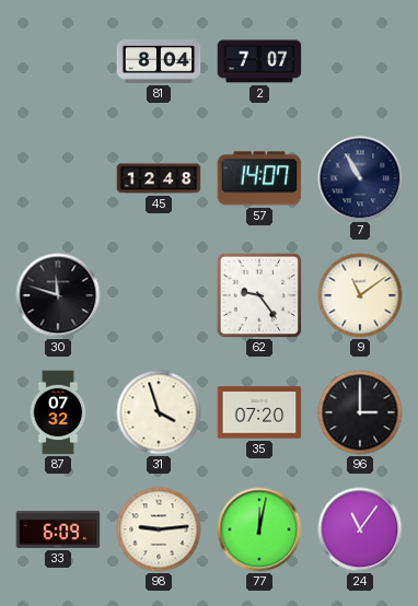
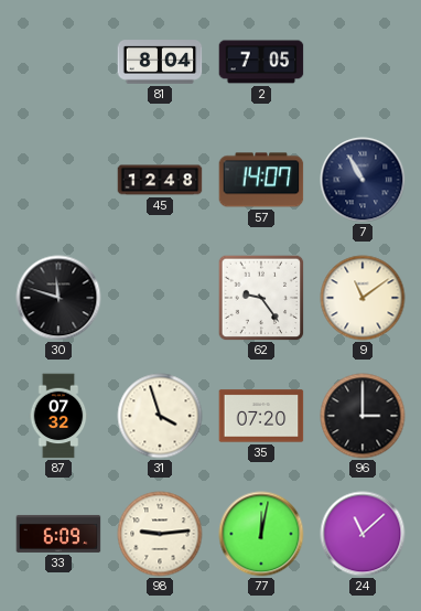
2: 7:07 -> 7:05
24: 11:06 -> 11:08
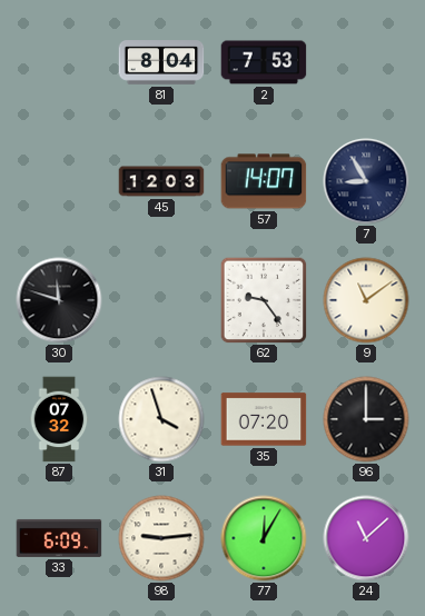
2: 7:05 -> 7:53
45: 12:48 -> 12:03
7: 10:55 -> 8:55
77: 12:02 -> 12:05
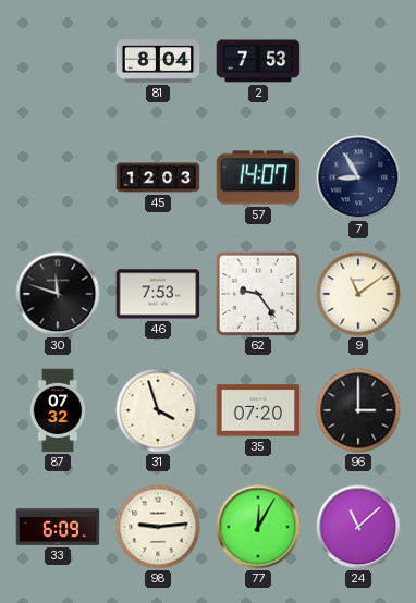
46: none -> 7:53
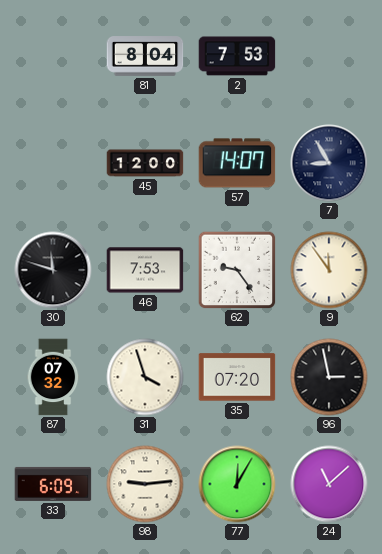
45: 12:03 -> 12:00
9: 11:09 -> 11:54
96: 3:00 -> 2:58
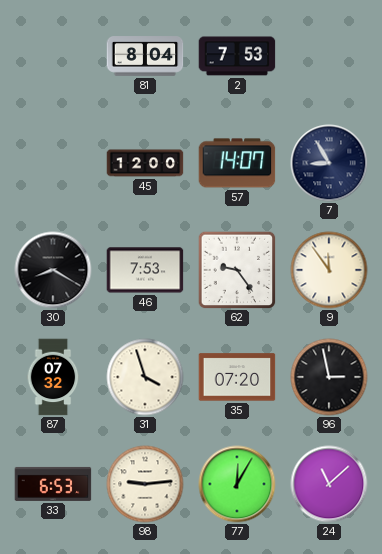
30: 11:48 -> 8:20
33: 6:09 -> 6:53
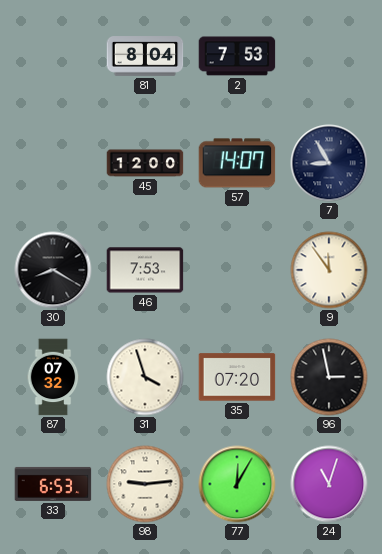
62: 9:24 -> none
24: 11:08 -> 11:03
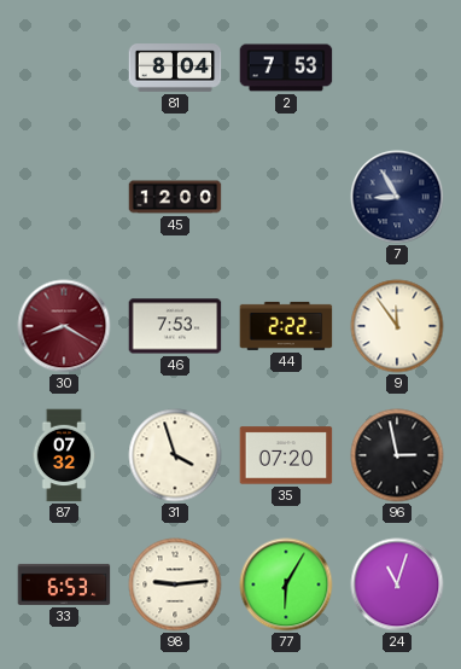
57: 14:07 -> none
30 dial: black -> burgundy
44: none -> 2:22
77: 12:05 -> 6:05
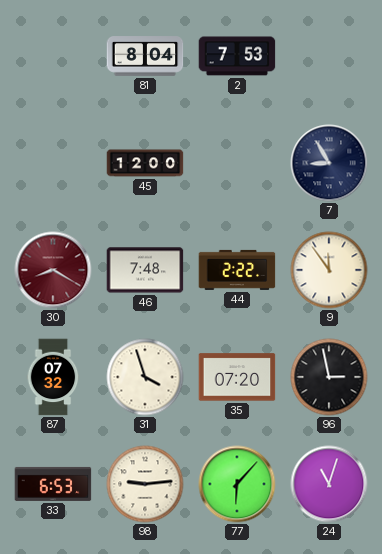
46: 7:53 -> 7:48
77: 6:05 -> 6:07
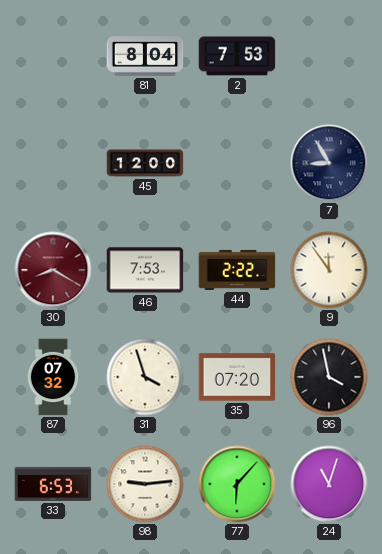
46: 7:48 -> 7:53
96: 2:58 -> 3:58
